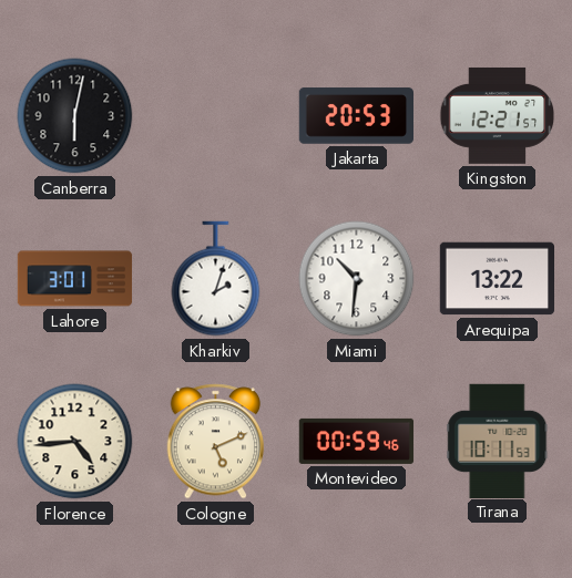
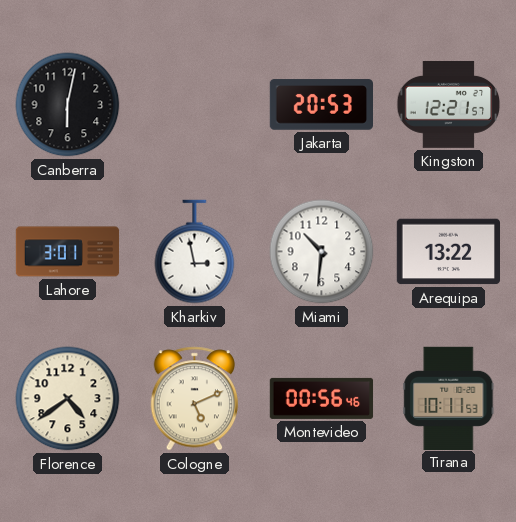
Kharkiv: 2:03 -> 2:58
Florence: 4:44 -> 4:39
Montevideo: 00:59 -> 00:56
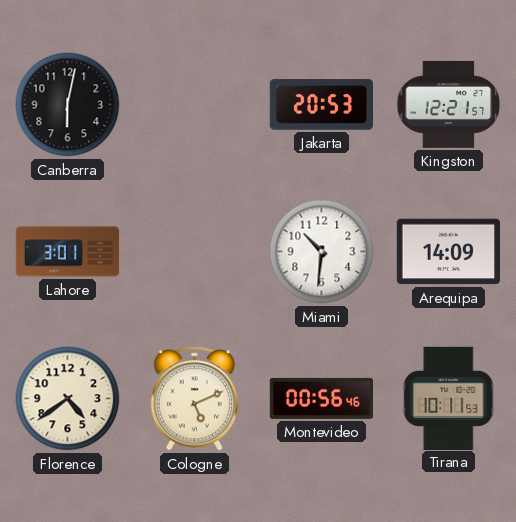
Kharkiv: 2:58 -> none
Arequipa: 13:22 -> 14:09
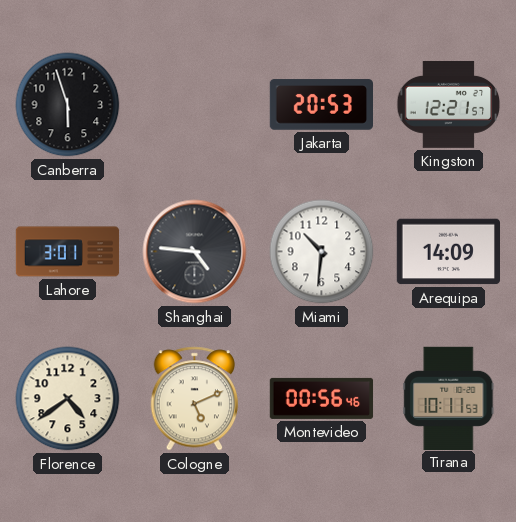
Canberra: 6:02 -> 5:57
Shanghai: none -> 4:46
